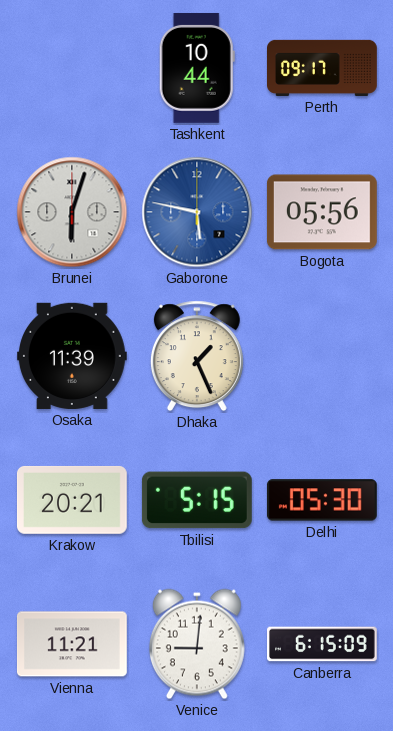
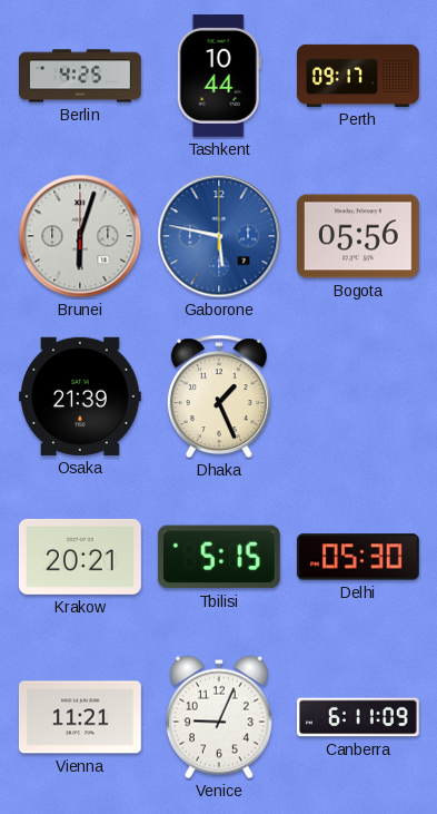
Berlin: none -> 4:25
Osaka: 11:39 -> 21:39
Venice: 9:01 -> 9:04
Canberra: 6:15 -> 6:11
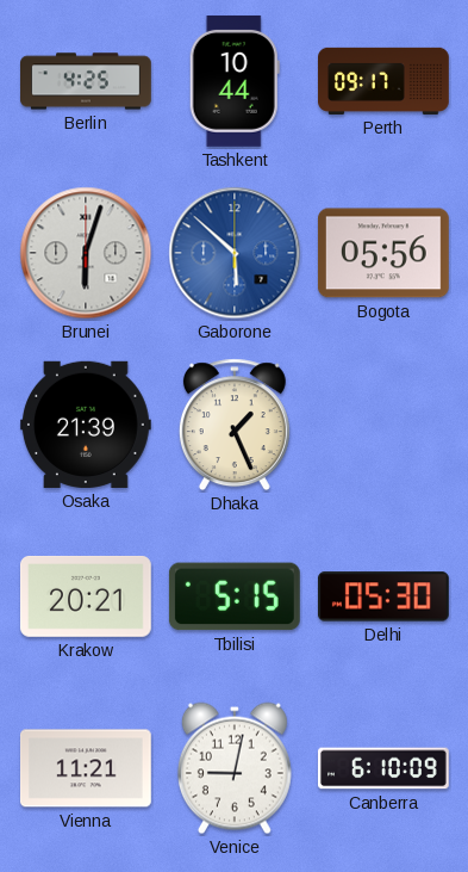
Gaborone: 5:47 -> 5:52
Venice: 9:04 -> 9:02
Canberra: 6:11 -> 6:10
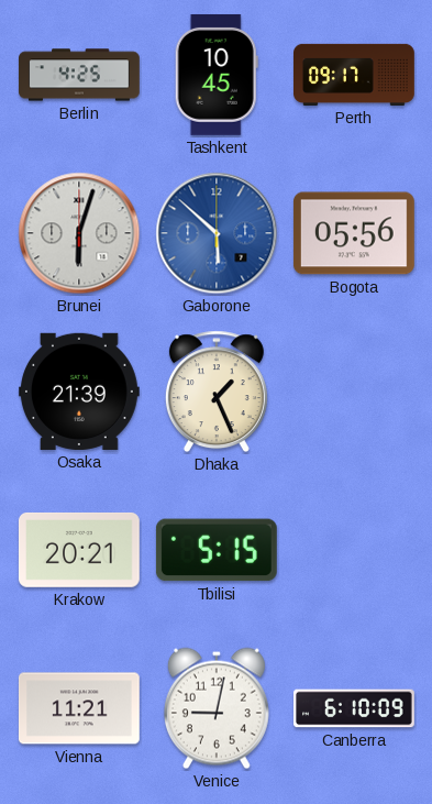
Tashkent: 10:44 -> 10:45
Delhi: 05:30 -> none
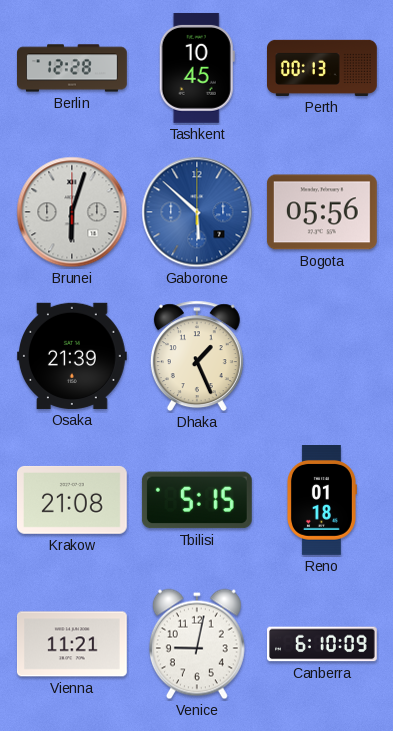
Berlin: 4:25 -> 12:28
Perth: 09:17 -> 00:13
Krakow: 20:21 -> 21:08
Reno: none -> 01:18
